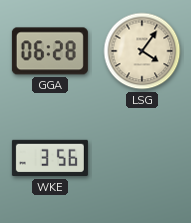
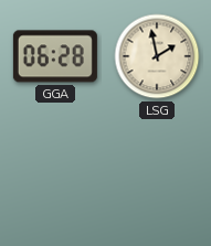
LSG: 4:06 -> 1:58
WKE: 3:56 -> none
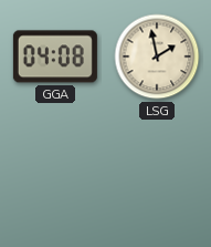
GGA: 06:28 -> 04:08
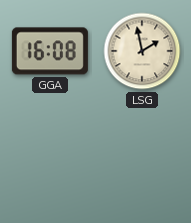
GGA: 04:08 -> 16:08
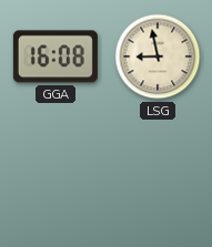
LSG: 1:58 -> 8:58
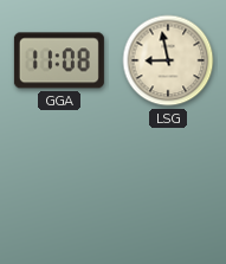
GGA: 16:08 -> 11:08
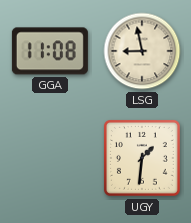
UGY: none -> 1:31
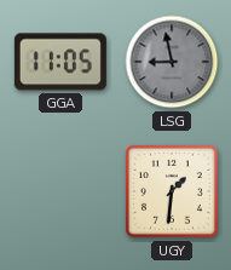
GGA: 11:08 -> 11:05
LSG dial: cream -> grey
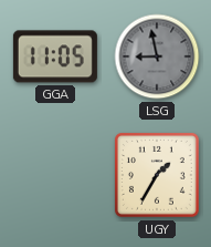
UGY: 1:31 -> 1:35
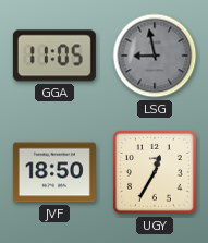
JVF: none -> 18:50
UGY: 1:35 -> 12:35
